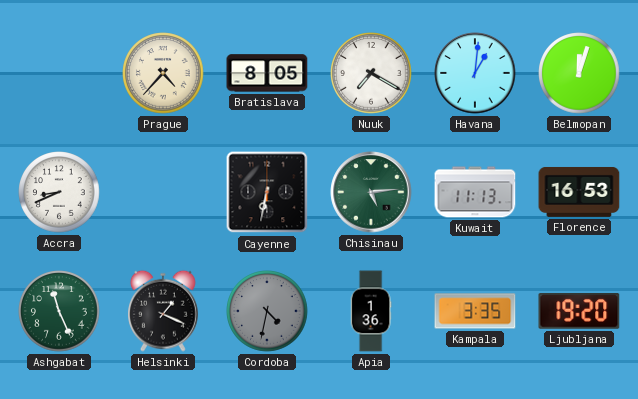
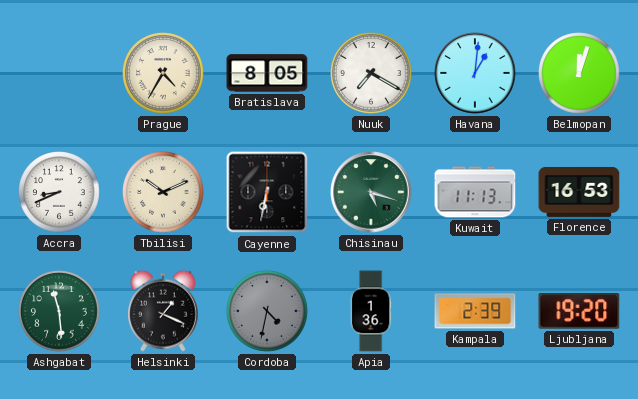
Prague: 4:37 -> 4:35
Tbilisi: none -> 10:11
Chisinau: 5:14 -> 5:18
Ashgabat: 11:26 -> 11:29
Kampala: 3:35 -> 2:39
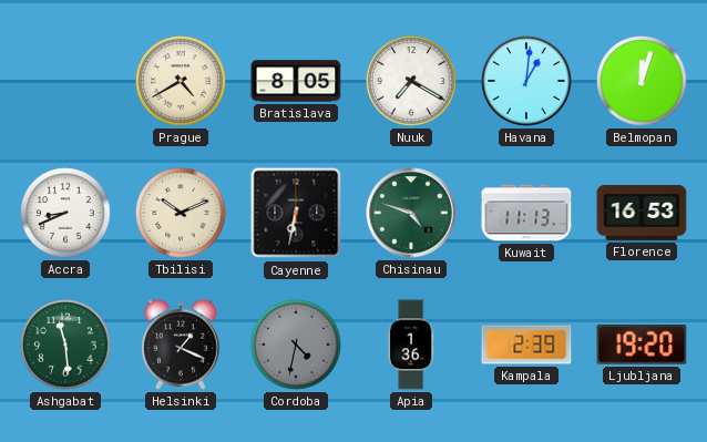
Prague: 4:35 -> 4:40
Chisinau: 5:18 -> 4:48
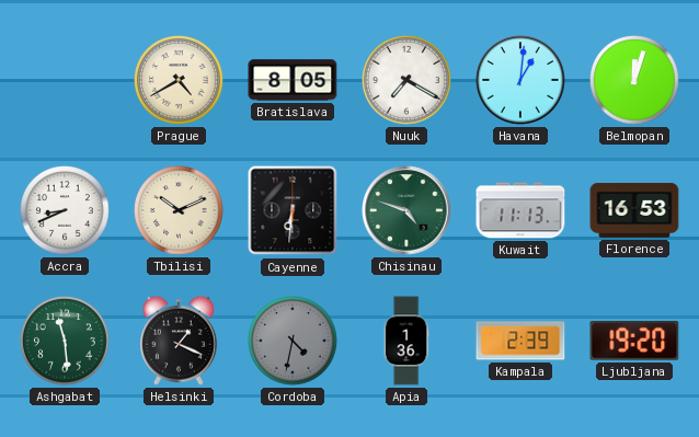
Cayenne: 6:32 -> 6:31
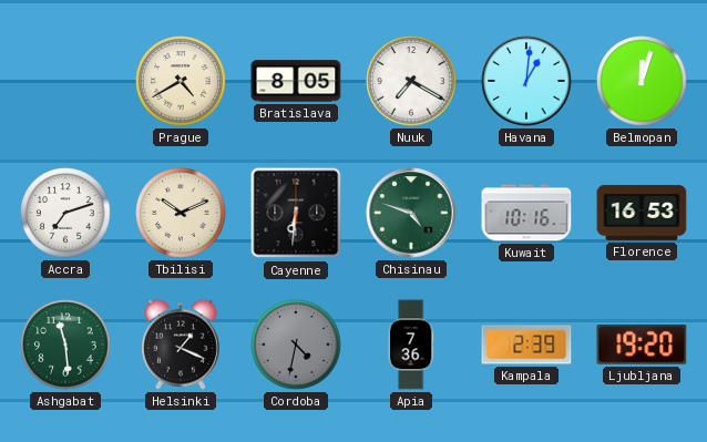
Accra: 8:41 -> 7:12
Kuwait: 11:13 -> 10:16
Apia: 1:36 -> 7:36
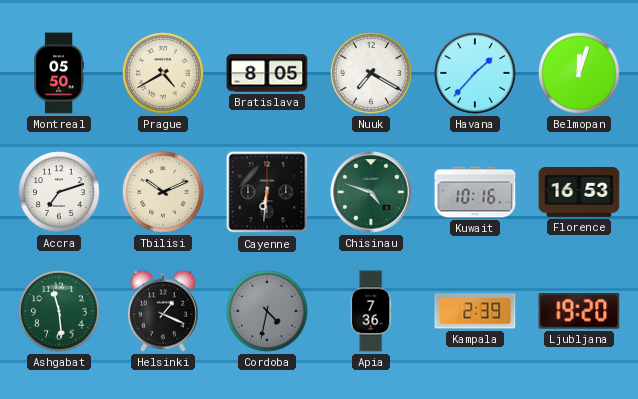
Montreal: none -> 05:50
Havana: 1:01 -> 1:37
